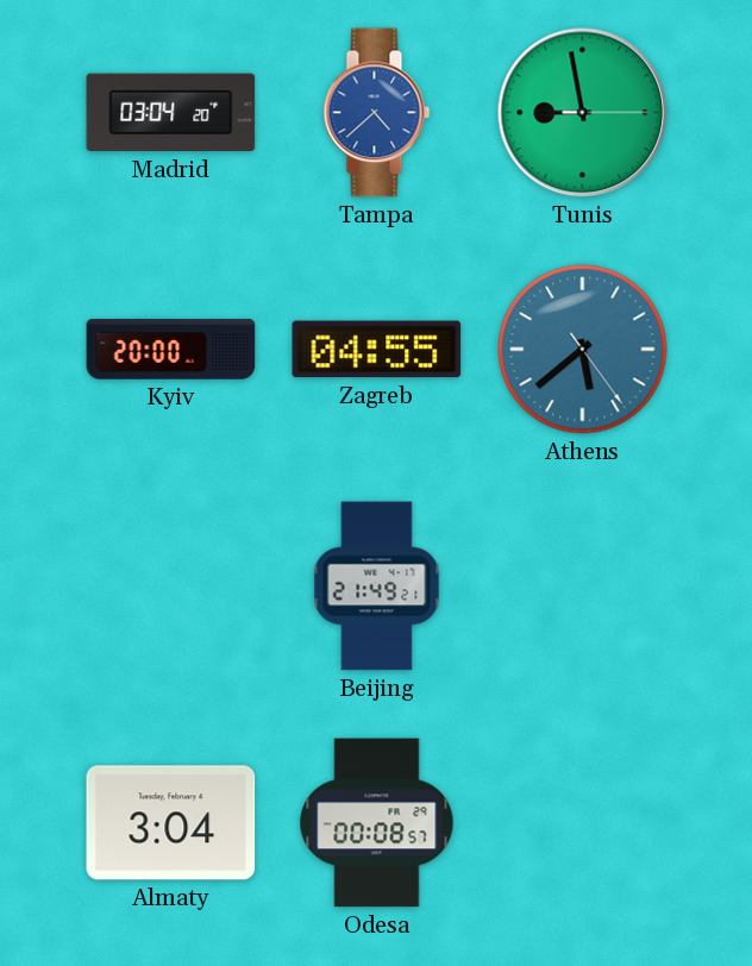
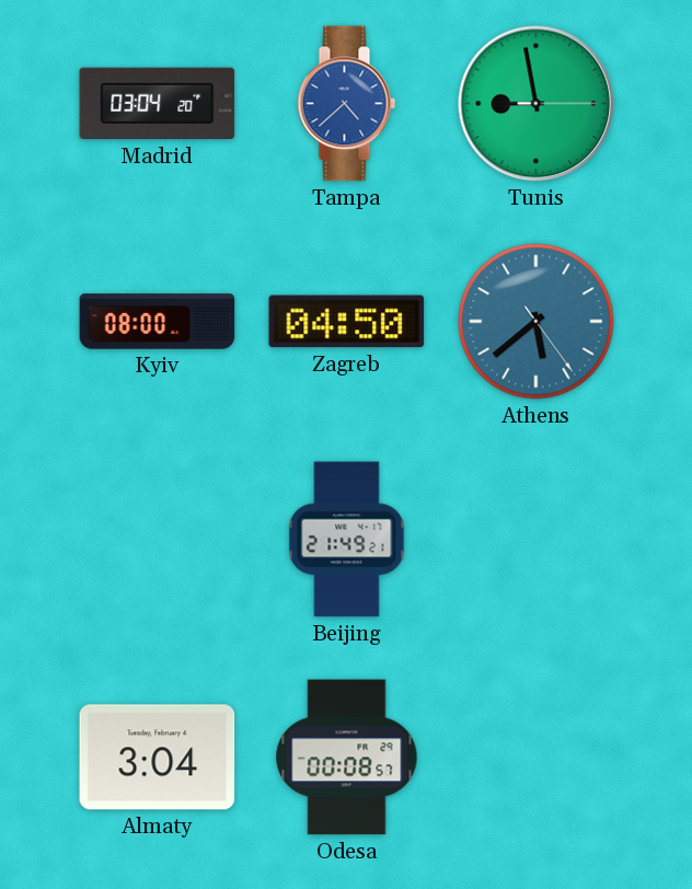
Kyiv: 20:00 -> 08:00
Zagreb: 04:55 -> 04:50
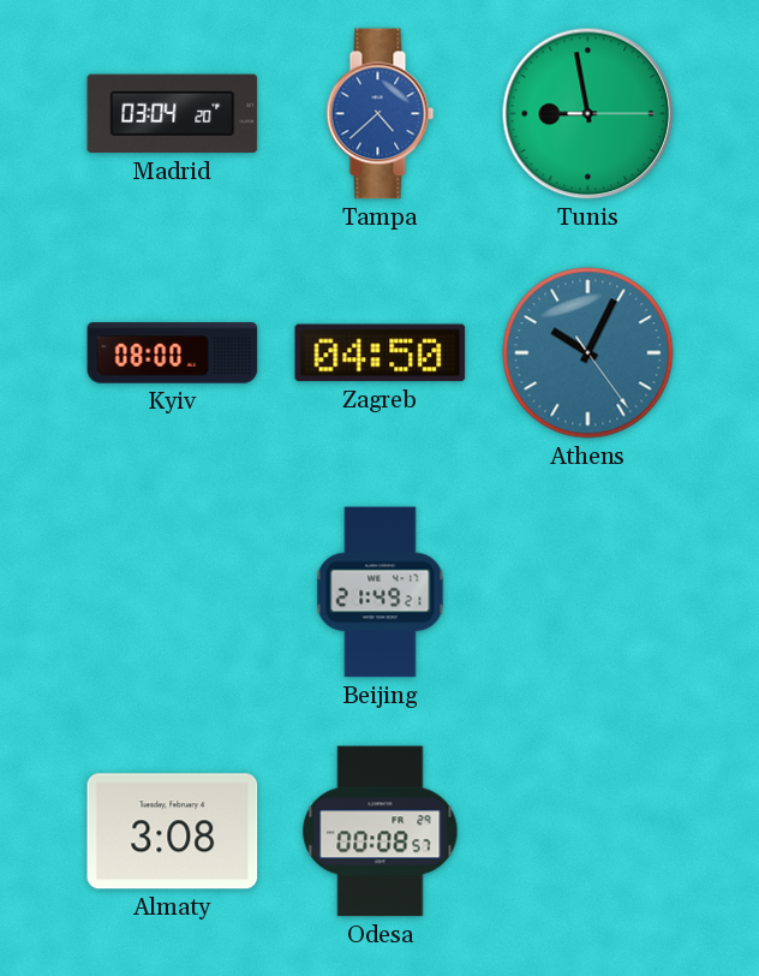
Athens: 5:38 -> 10:04
Almaty: 3:04 -> 3:08
